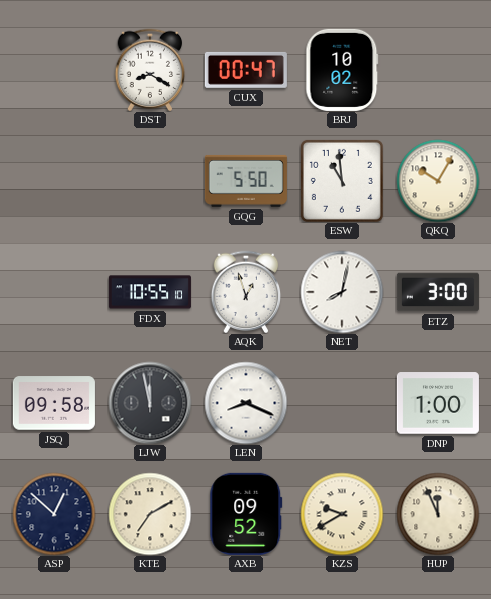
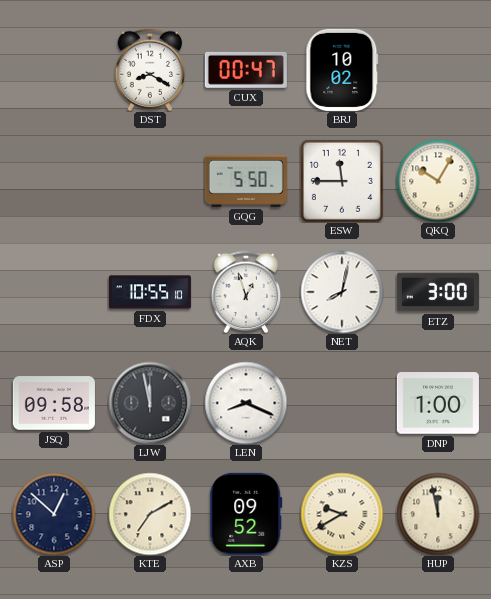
ESW: 10:59 -> 11:45
HUP: 11:56 -> 11:58
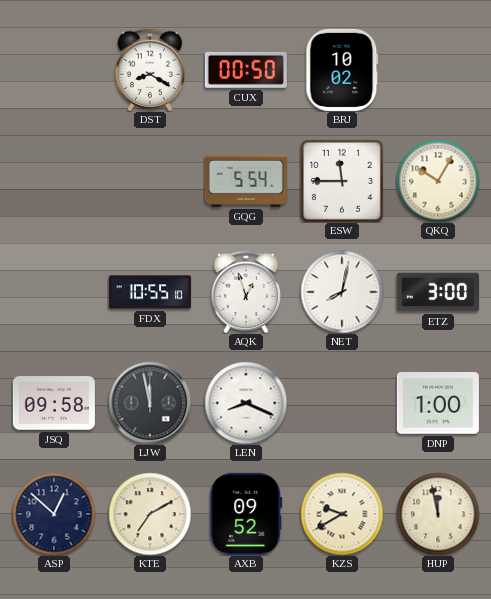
CUX: 00:47 -> 00:50
GQG: 5:50 -> 5:54
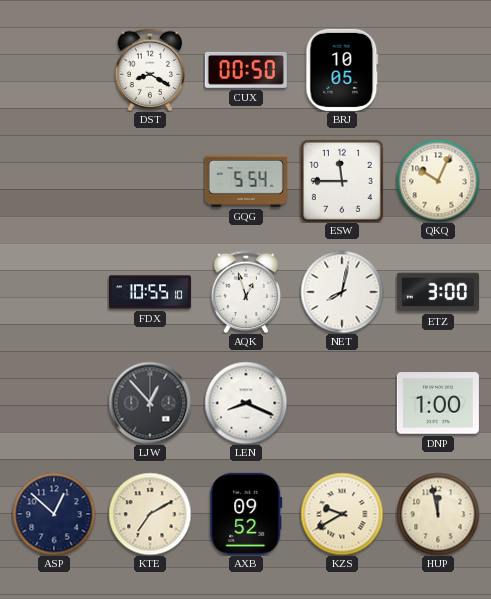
BRJ: 10:02 -> 10:05
QKQ: 10:05 -> 10:04
JSQ: 09:58 -> none
LJW: 11:58 -> 12:53
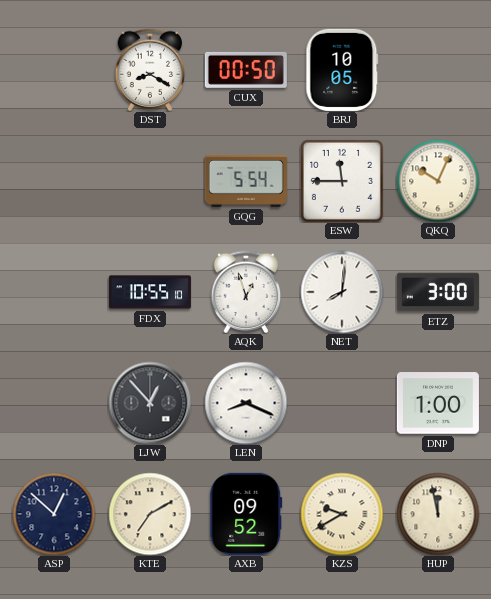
NET: 8:02 -> 8:01
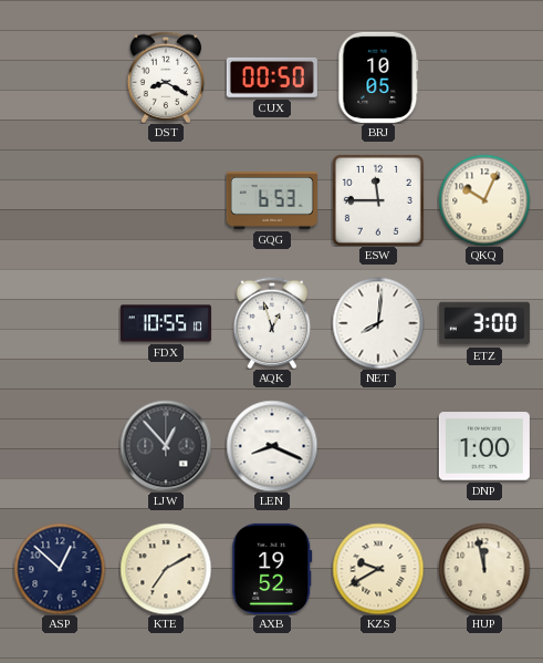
GQG: 5:54 -> 6:53
AXB: 09:52 -> 19:52
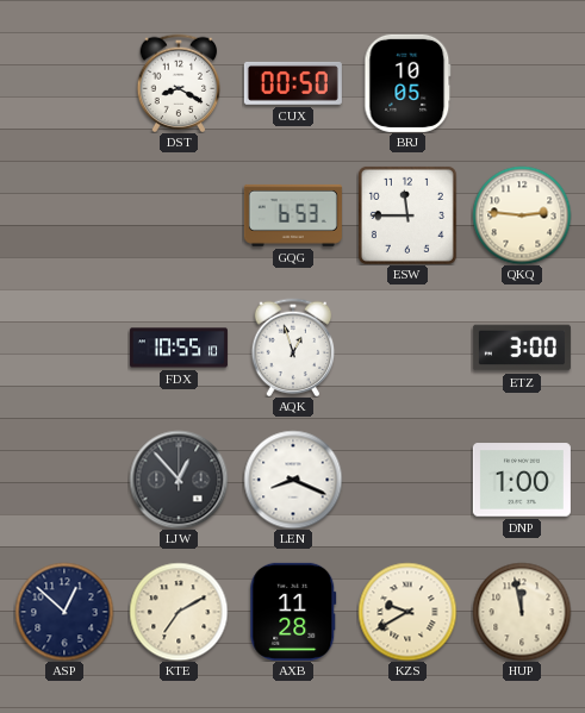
QKQ: 10:04 -> 2:46
NET: 8:01 -> none
AXB: 19:52 -> 11:28
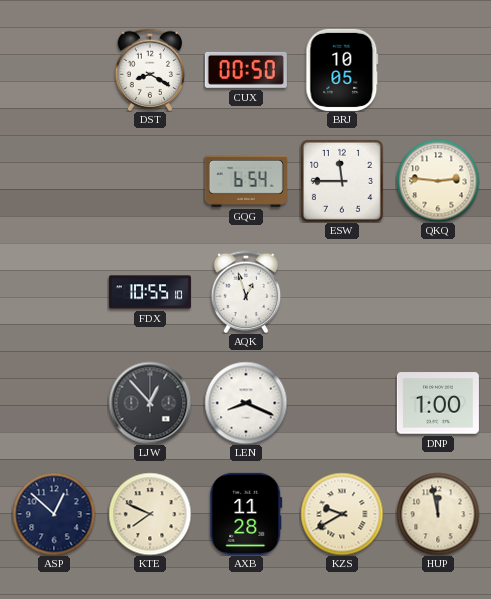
GQG: 6:53 -> 6:54
ETZ: 3:00 -> none
KTE: 7:10 -> 7:49
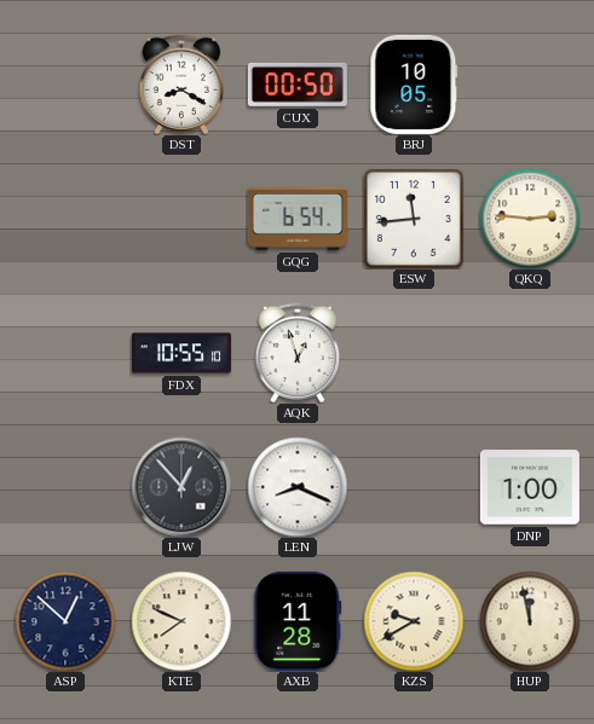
ESW: 11:45 -> 11:44
